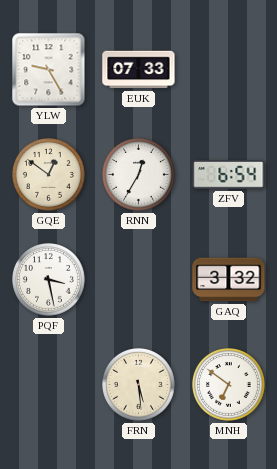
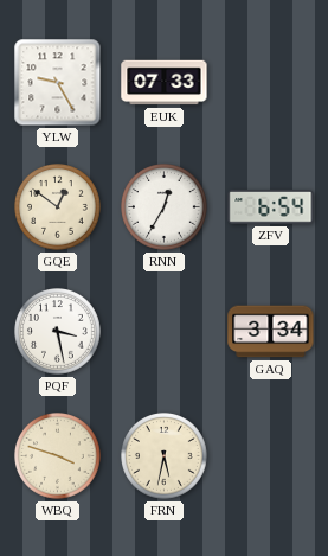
GAQ: 3:32 -> 3:34
WBQ: none -> 3:48
FRN: 5:29 -> 5:32
MNH: 6:51 -> none
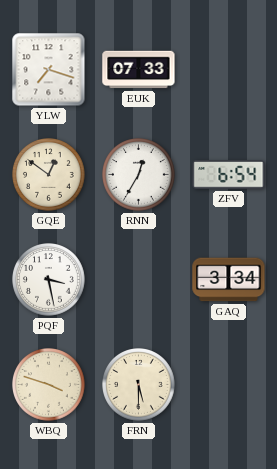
YLW: 9:25 -> 7:18
FRN: 5:32 -> 5:30
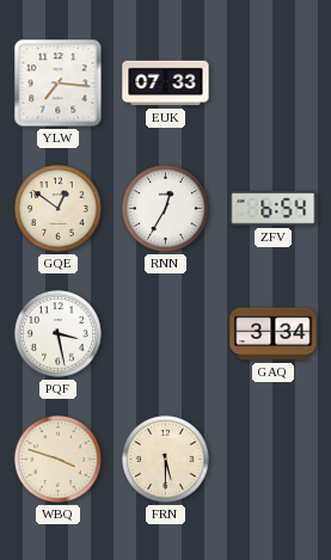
YLW: 7:18 -> 7:16
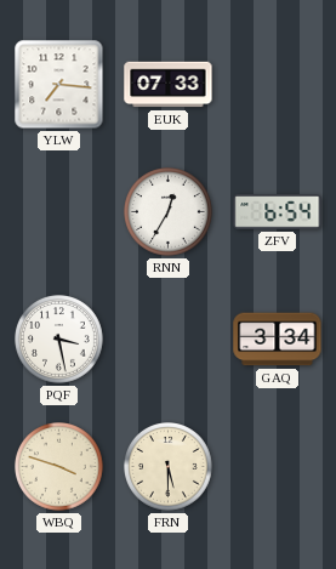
GQE: 12:51 -> none
